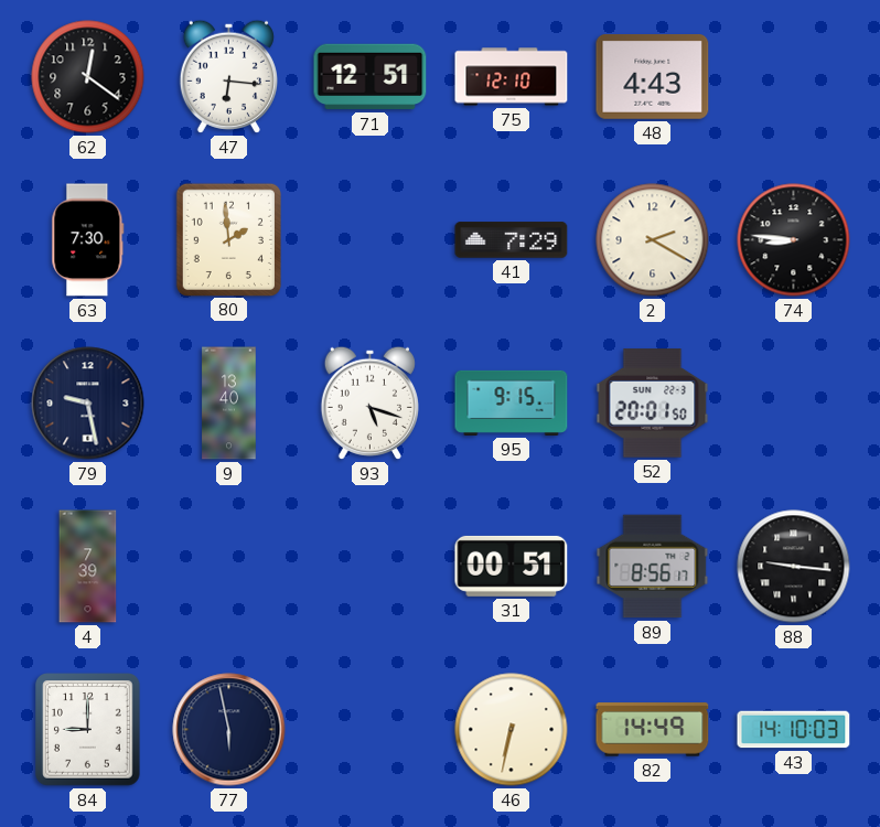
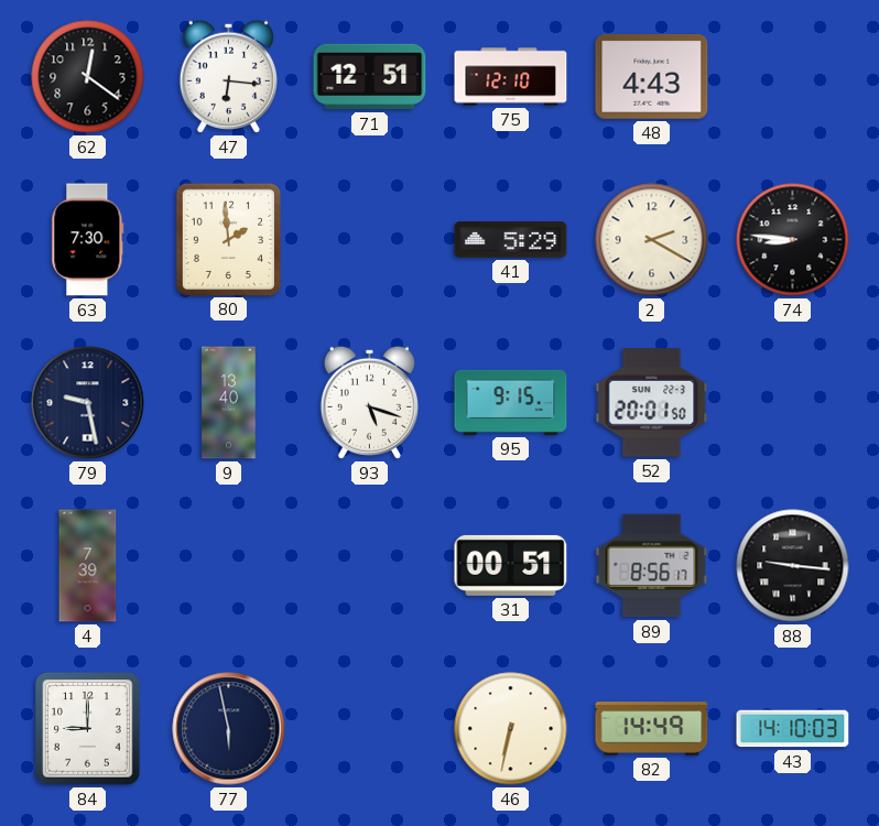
41: 7:29 -> 5:29
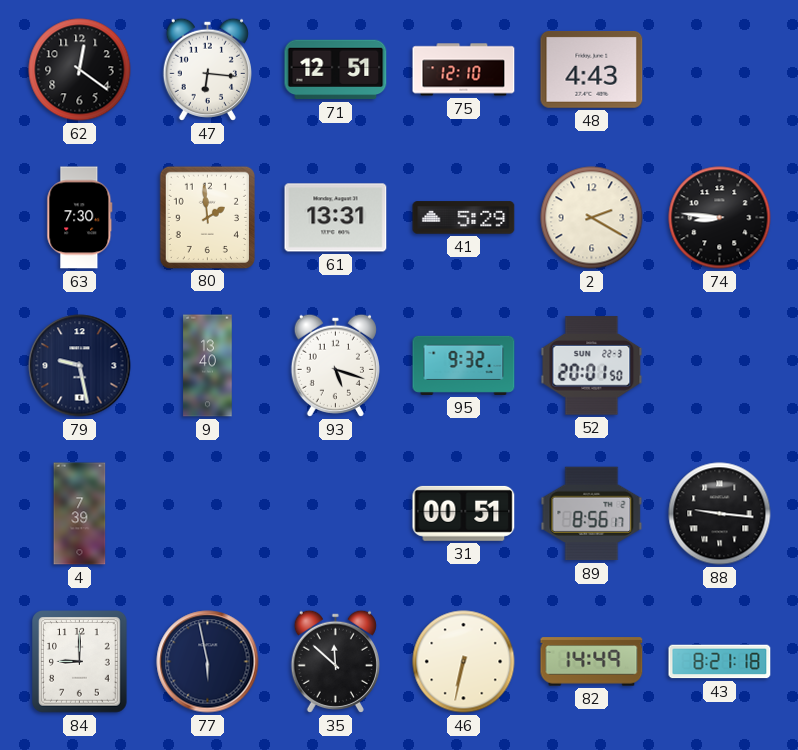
61: none -> 13:31
95: 9:15 -> 9:32
35: none -> 11:52
43: 14:10 -> 8:21
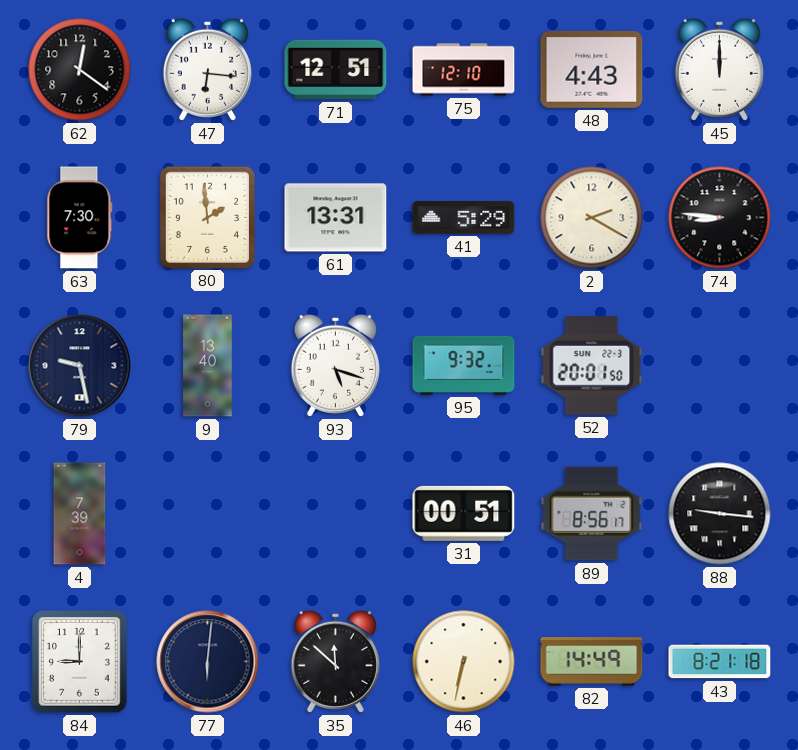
45: none -> 12:00
77: 5:58 -> 6:01
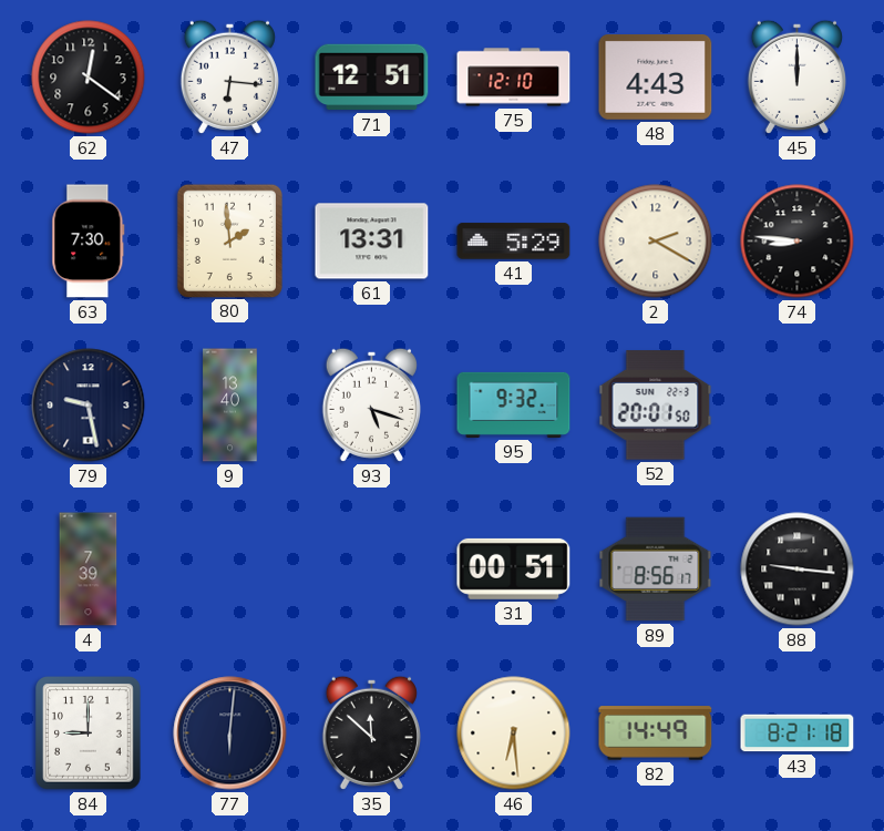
46: 6:32 -> 6:29
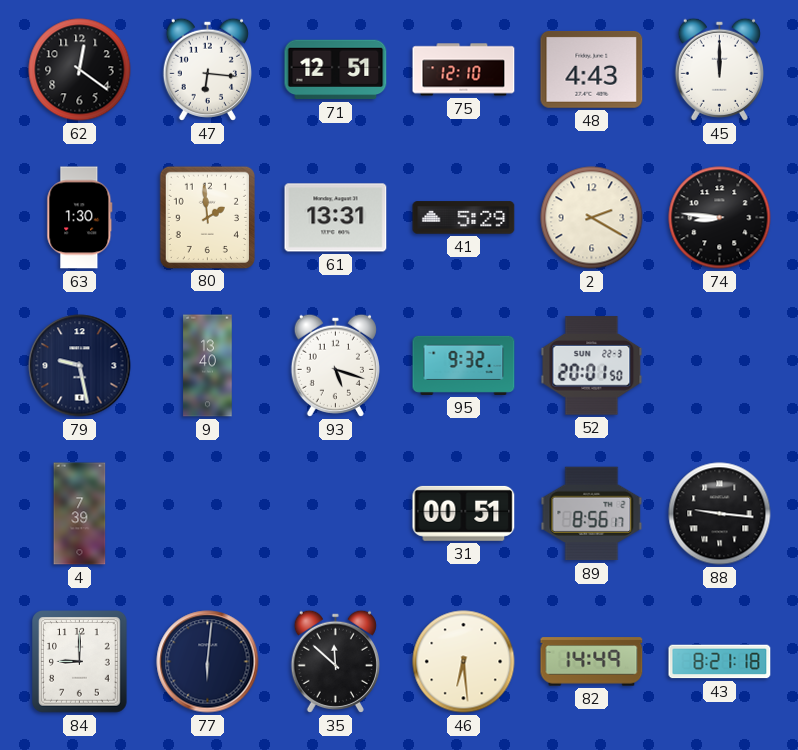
63: 7:30 -> 1:30
